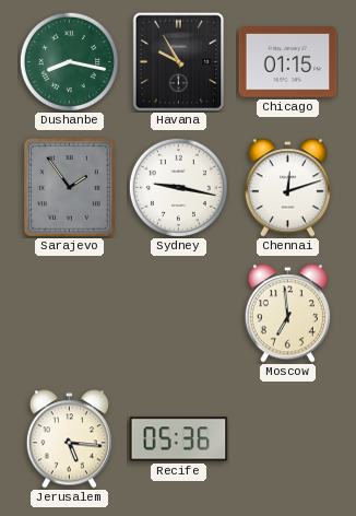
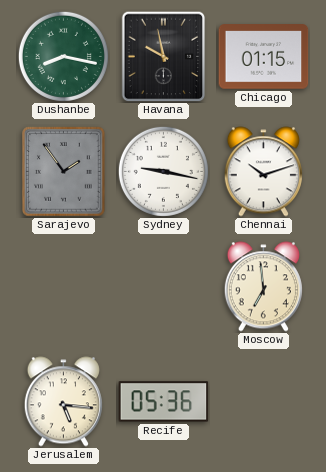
Havana: 9:55 -> 9:58
Chennai: 12:12 -> 10:12
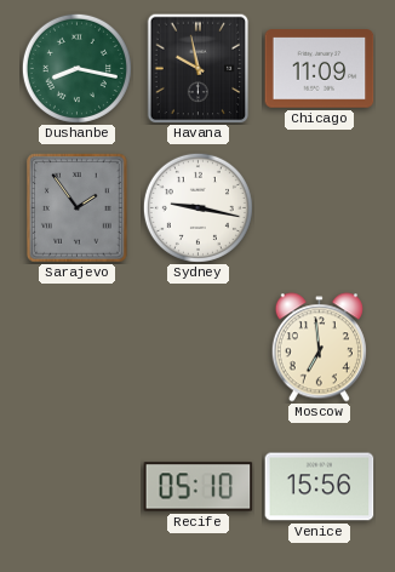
Chicago: 01:15 -> 11:09
Chennai: 10:12 -> none
Jerusalem: 5:16 -> none
Recife: 05:36 -> 05:10
Venice: none -> 15:56
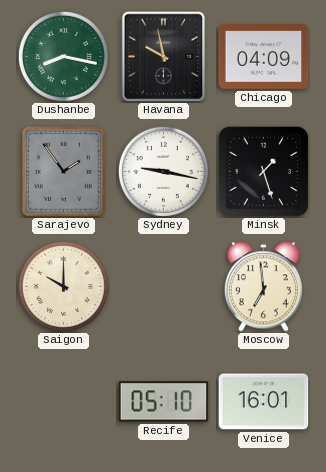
Chicago: 11:09 -> 04:09
Minsk: none -> 1:27
Saigon: none -> 10:00
Venice: 15:56 -> 16:01
